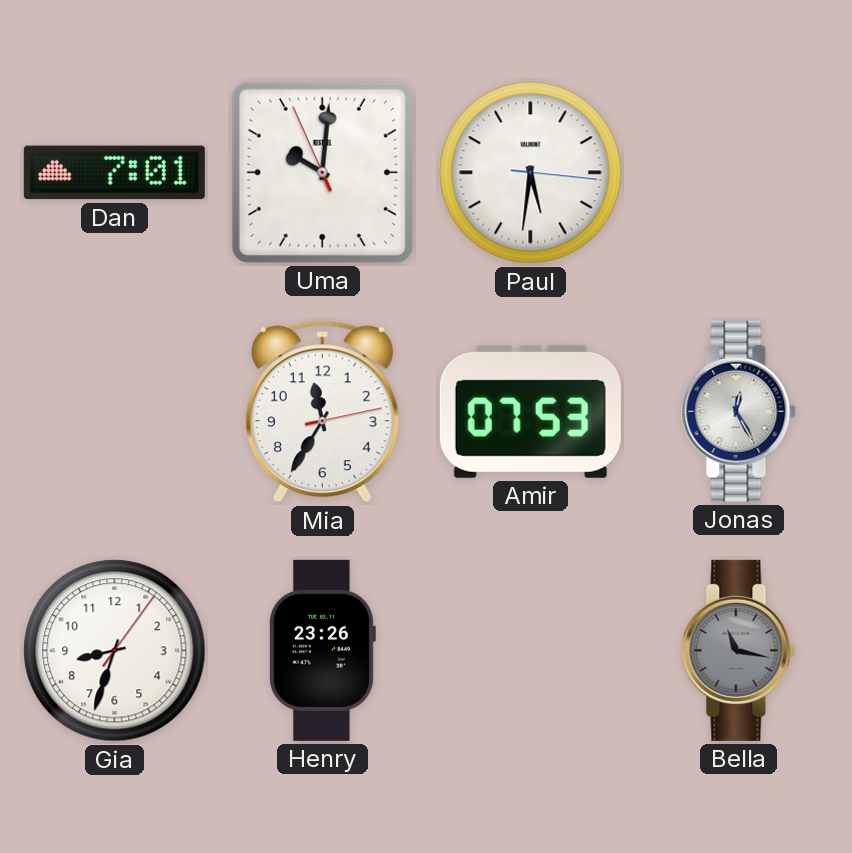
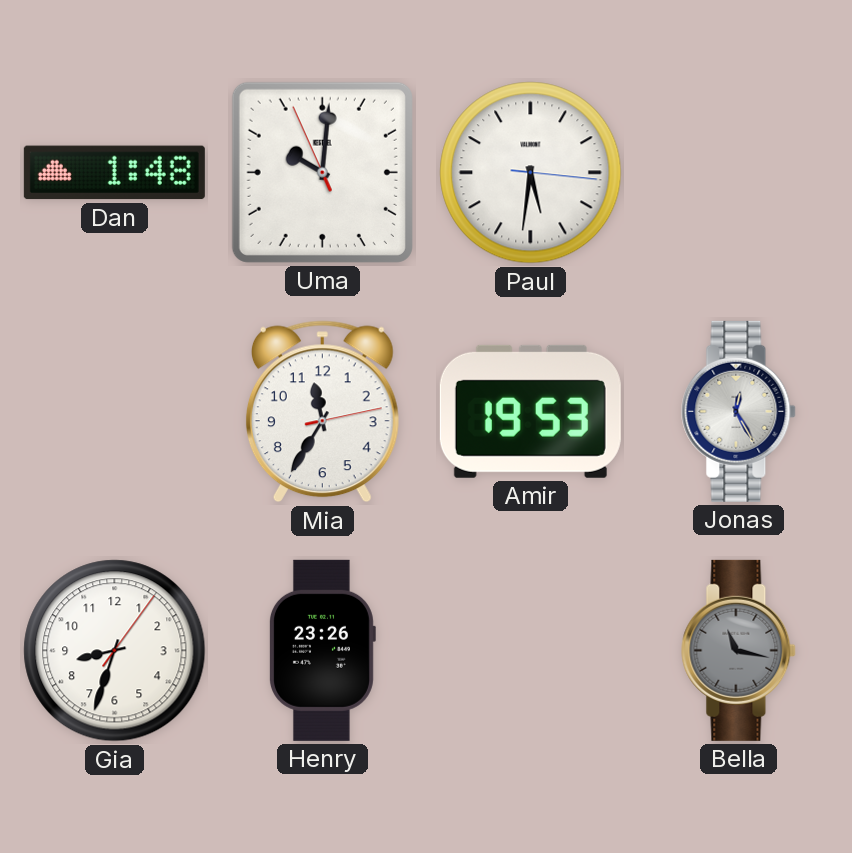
Dan: 7:01 -> 1:48
Amir: 07:53 -> 19:53
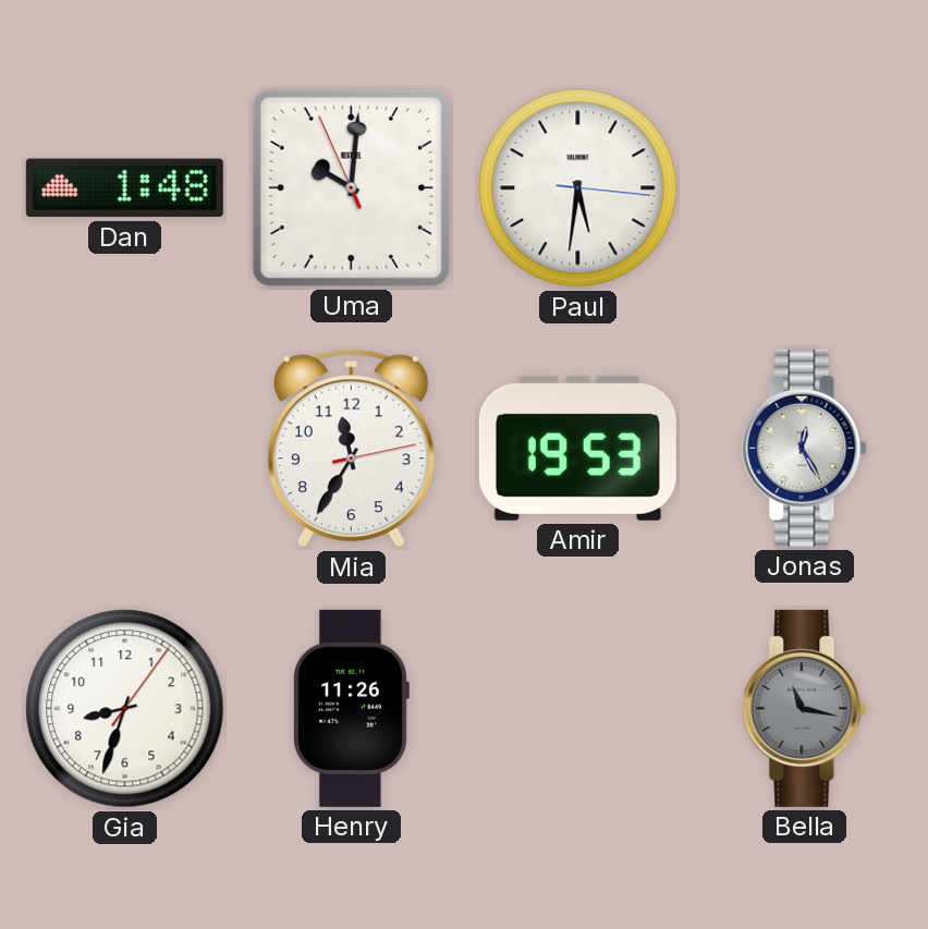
Henry: 23:26 -> 11:26
